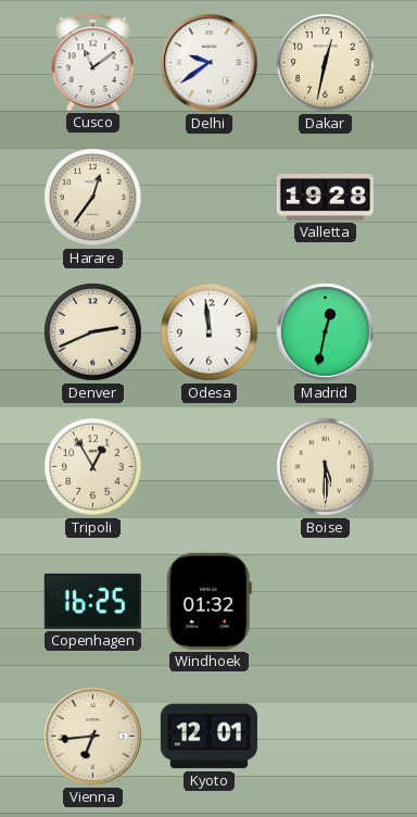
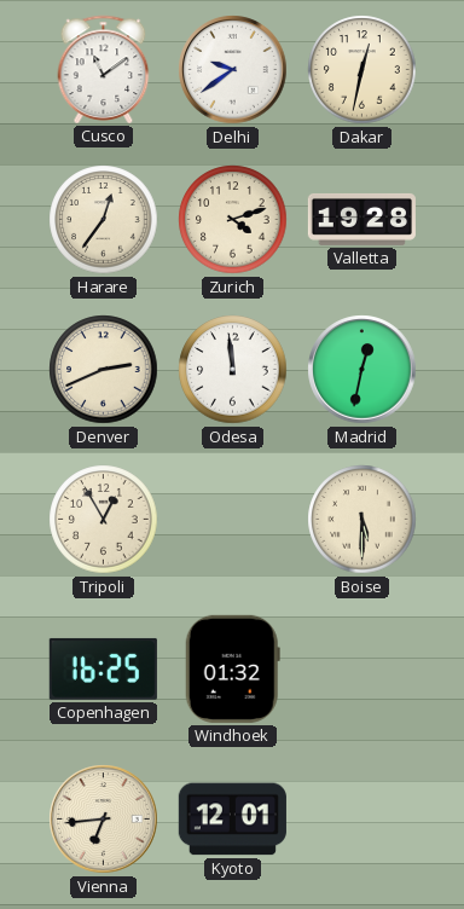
Zurich: none -> 4:12
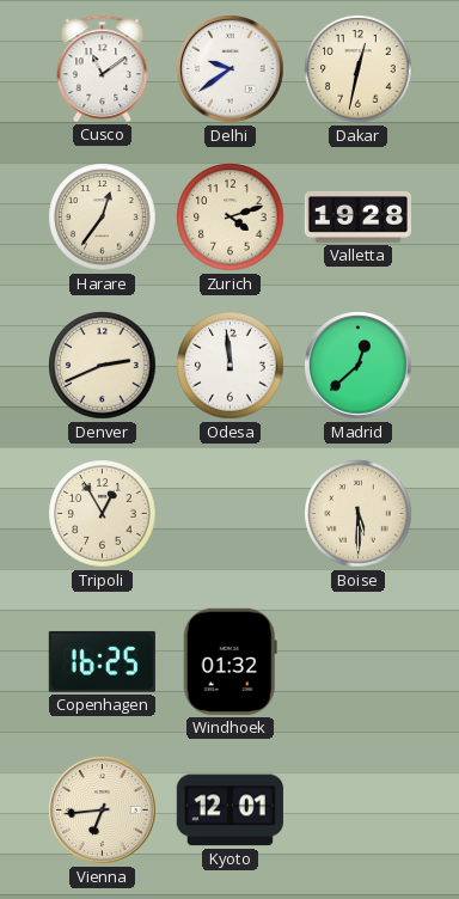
Madrid: 12:32 -> 12:38
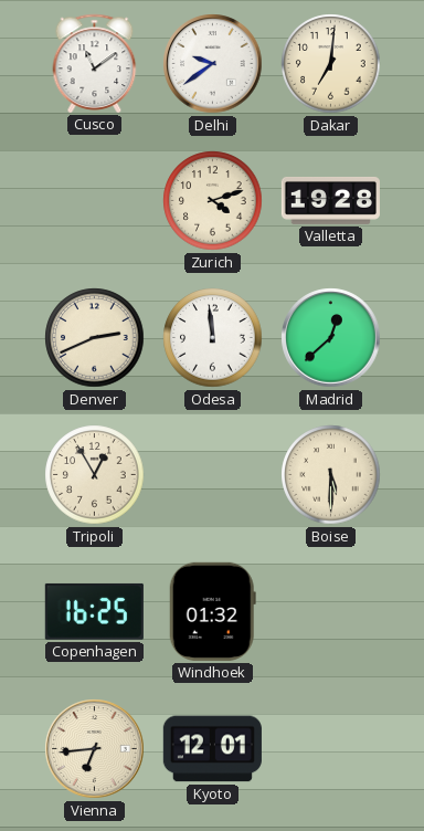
Dakar: 12:32 -> 7:01
Harare: 12:36 -> none
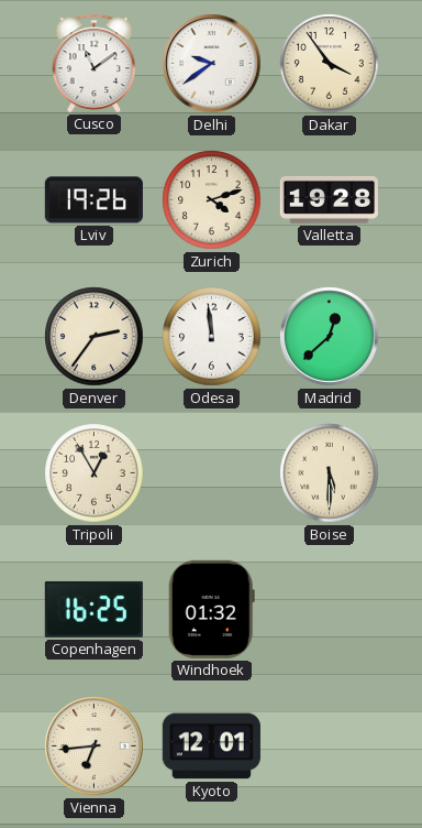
Dakar: 7:01 -> 3:54
Lviv: none -> 19:26
Denver: 2:41 -> 2:36
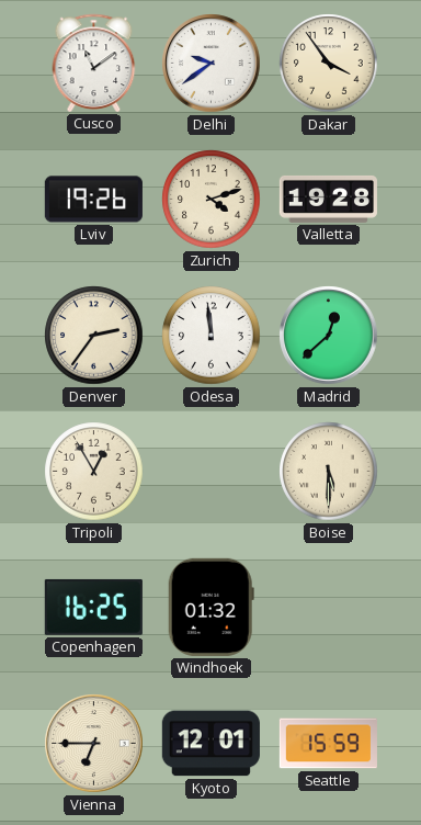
Vienna: 6:44 -> 6:45
Seattle: none -> 15:59
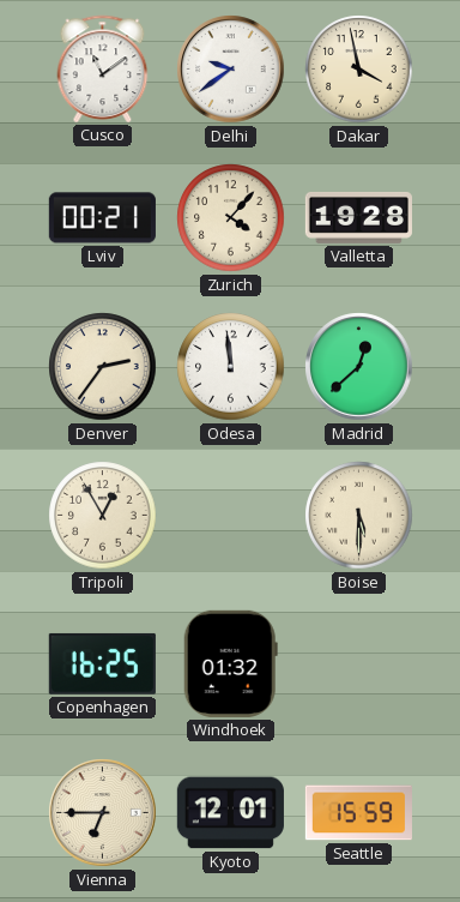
Dakar: 3:54 -> 3:58
Lviv: 19:26 -> 00:21
Zurich: 4:12 -> 4:07
